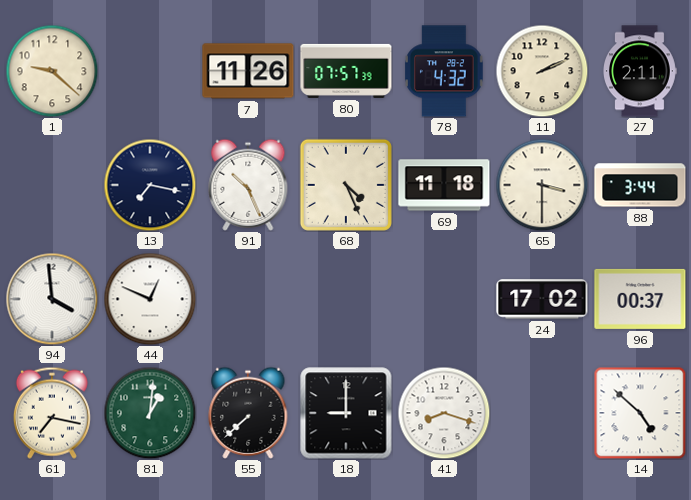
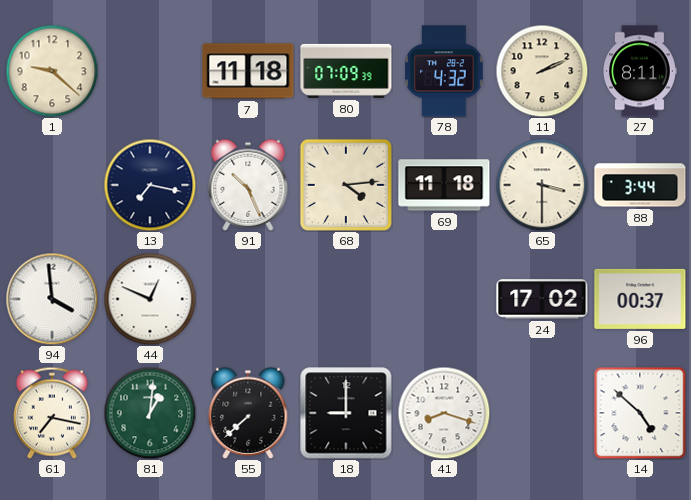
7: 11:26 -> 11:18
80: 07:57 -> 07:09
27: 2:11 -> 8:11
68: 4:26 -> 4:14
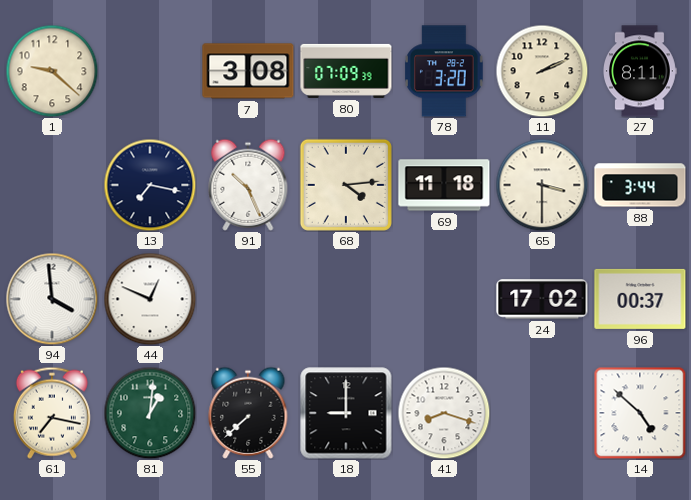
7: 11:18 -> 3:08
78: 4:32 -> 3:20
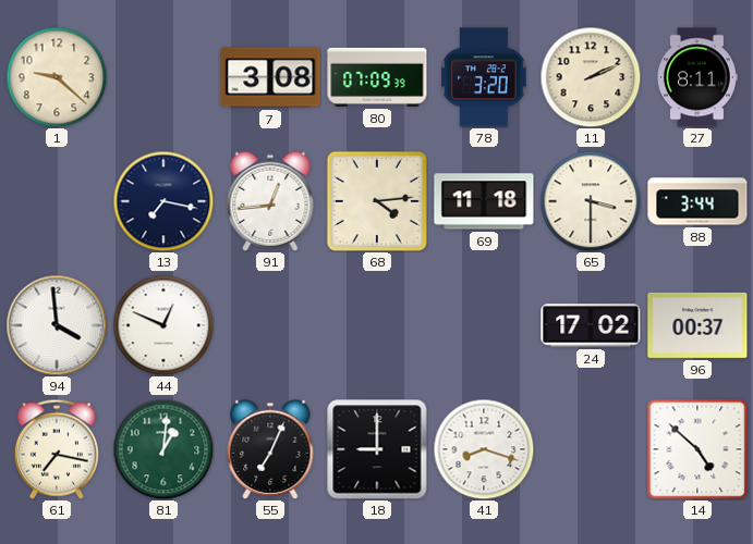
91: 10:26 -> 12:44
55: 7:38 -> 7:04
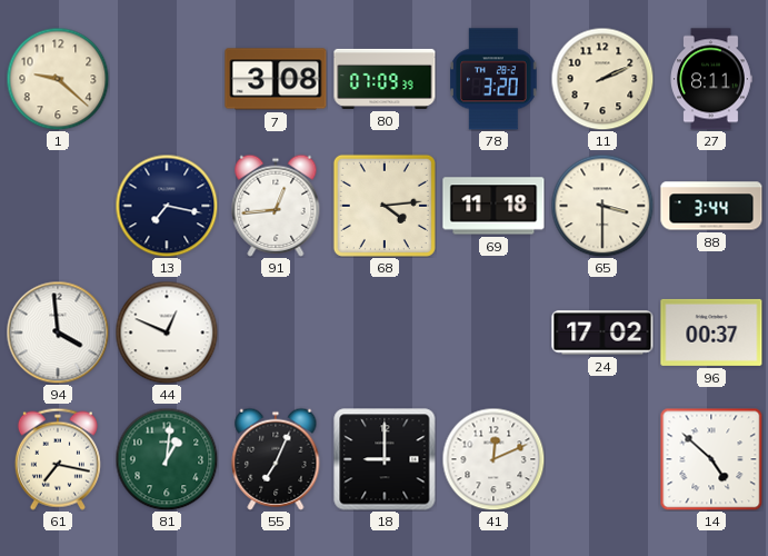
41: 8:18 -> 12:11
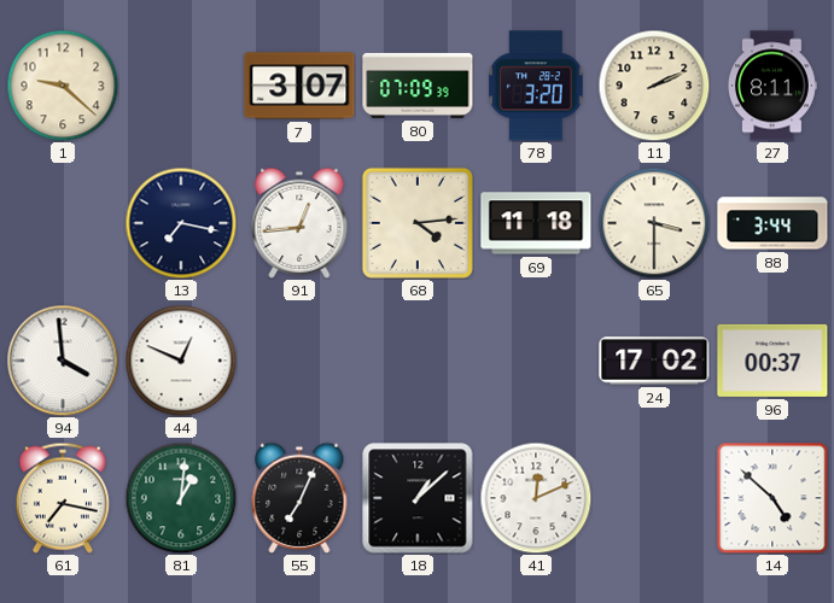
7: 3:08 -> 3:07
18: 9:00 -> 1:08
